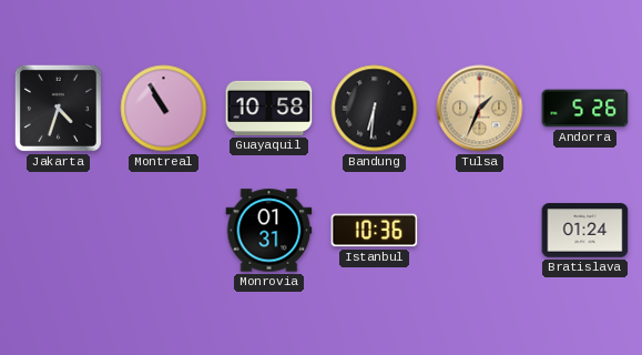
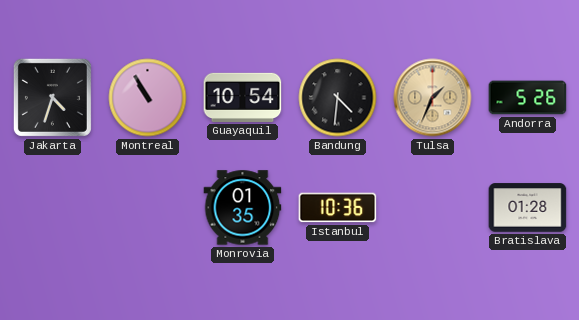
Guayaquil: 10:58 -> 10:54
Bandung: 6:31 -> 4:31
Monrovia: 01:31 -> 01:35
Bratislava: 01:24 -> 01:28
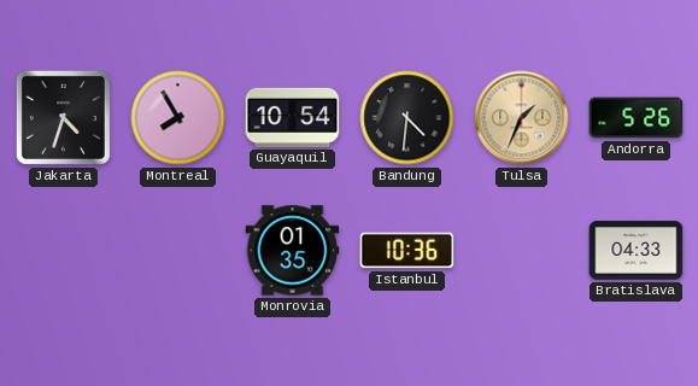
Montreal: 10:55 -> 7:55
Bratislava: 01:28 -> 04:33
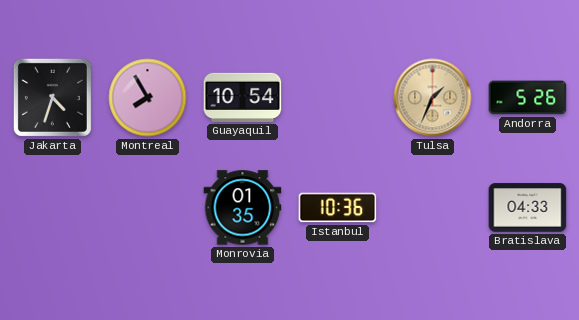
Bandung: 4:31 -> none
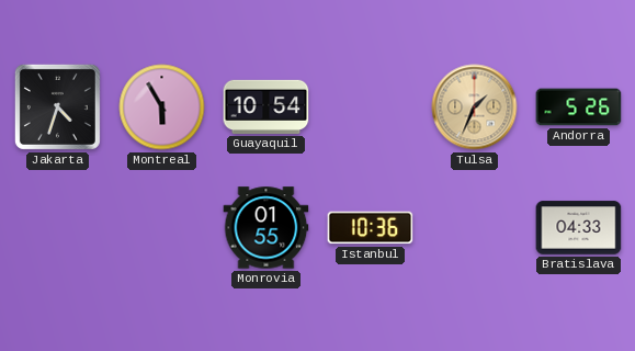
Montreal: 7:55 -> 5:55
Monrovia: 01:35 -> 01:55
